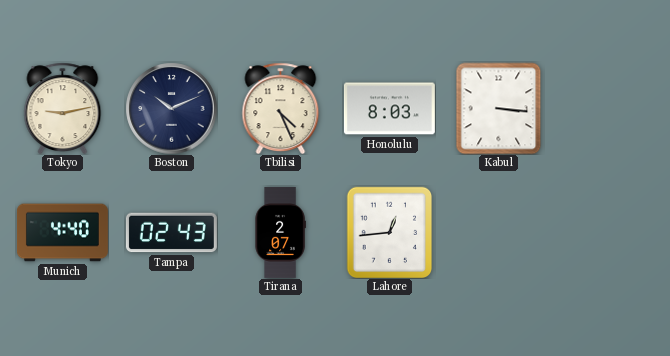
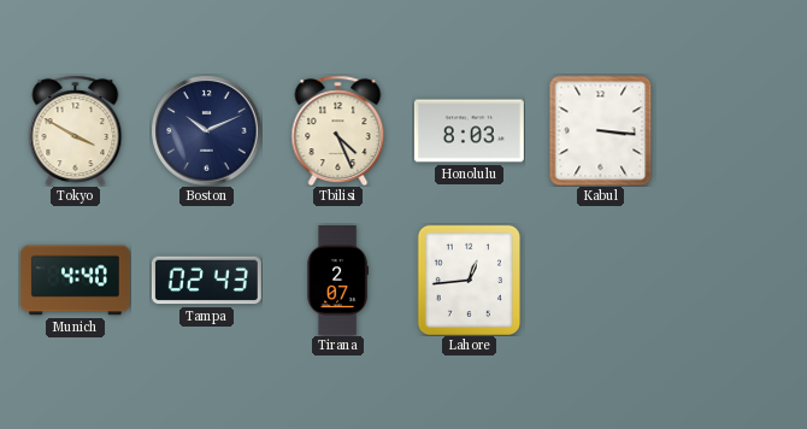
Tokyo: 9:13 -> 3:50
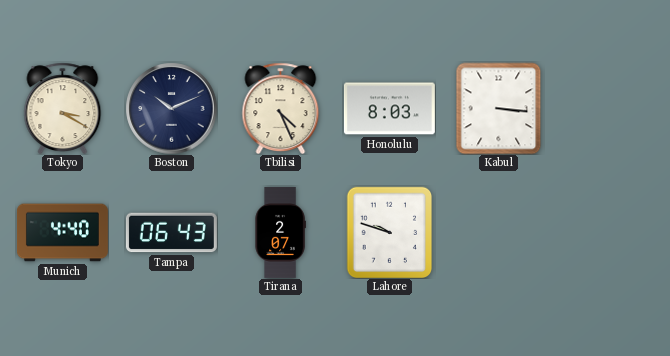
Tokyo: 3:50 -> 3:20
Tampa: 02:43 -> 06:43
Lahore: 12:44 -> 9:48
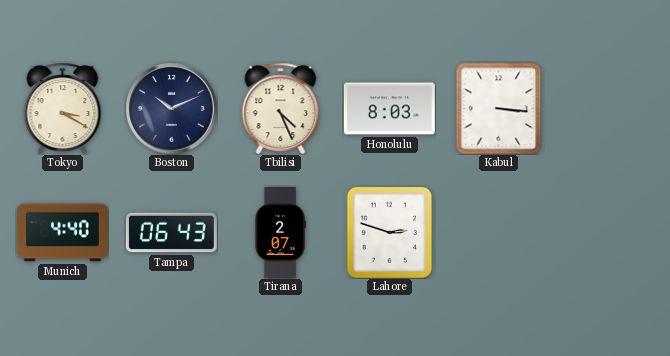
Lahore: 9:48 -> 2:48
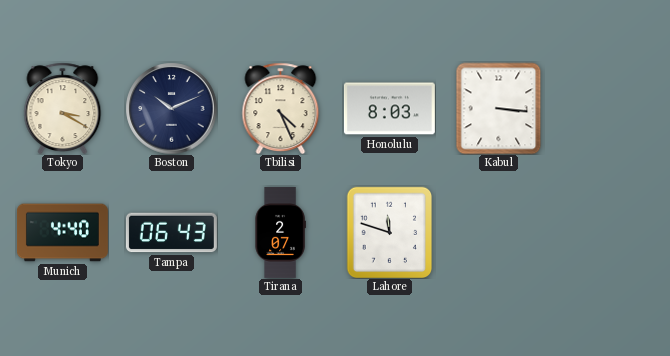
Lahore: 2:48 -> 11:48
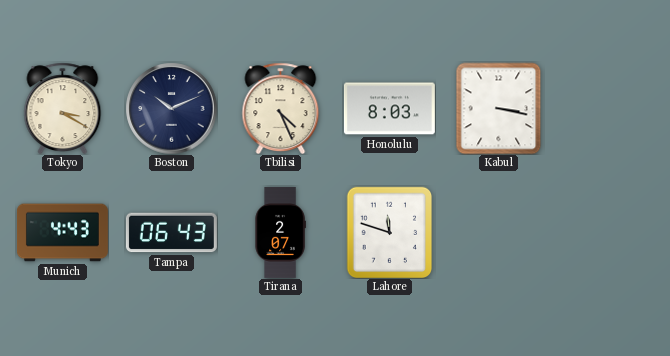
Kabul: 3:16 -> 3:17
Munich: 4:40 -> 4:43
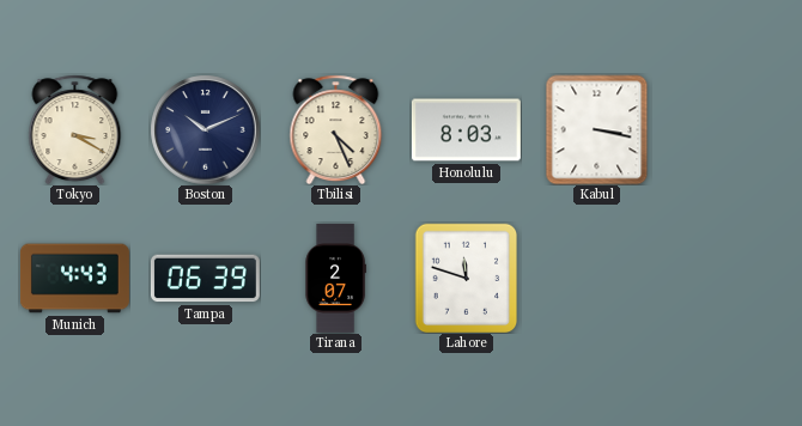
Tampa: 06:43 -> 06:39
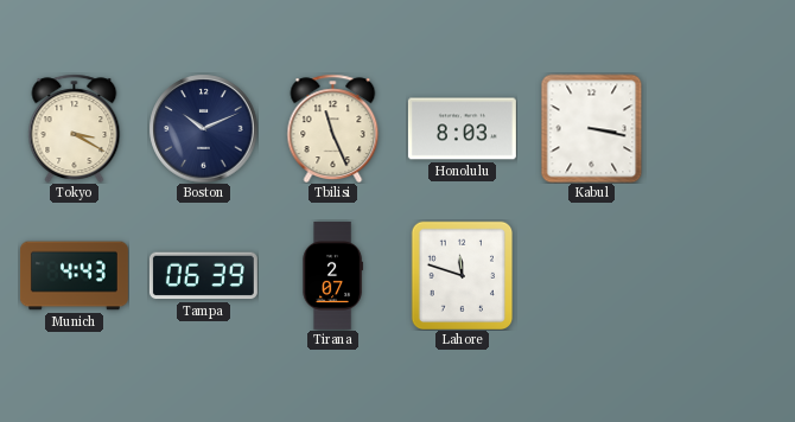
Tbilisi: 4:26 -> 11:26
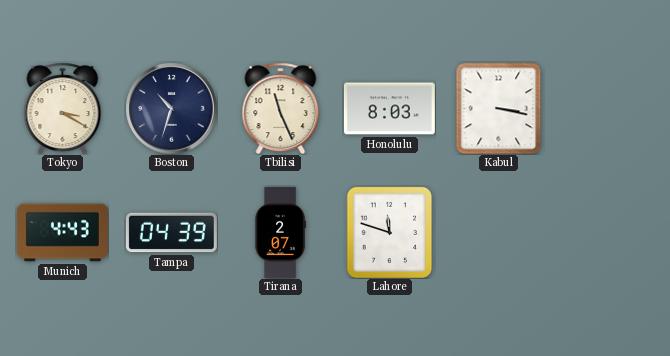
Boston: 10:11 -> 10:33
Tampa: 06:39 -> 04:39
